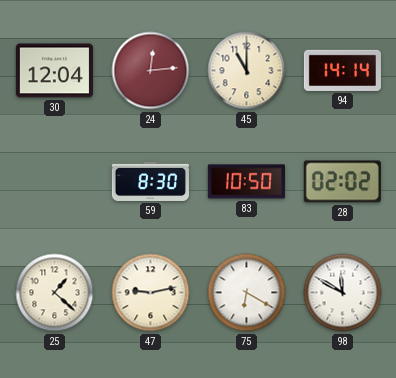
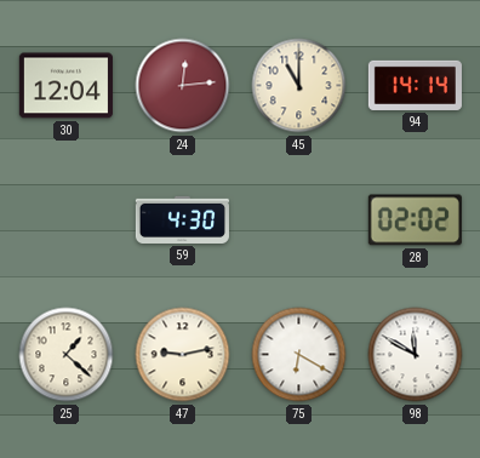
59: 8:30 -> 4:30
83: 10:50 -> none
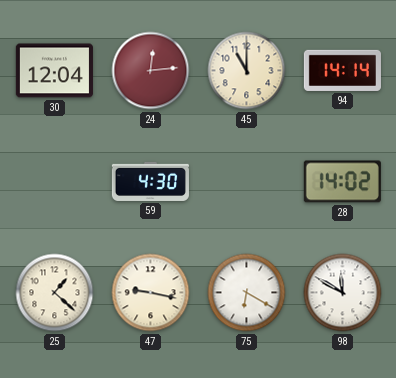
28: 02:02 -> 14:02
47: 9:13 -> 9:17
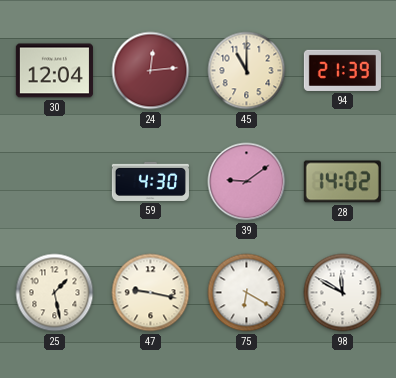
94: 14:14 -> 21:39
39: none -> 9:09
25: 1:22 -> 1:28
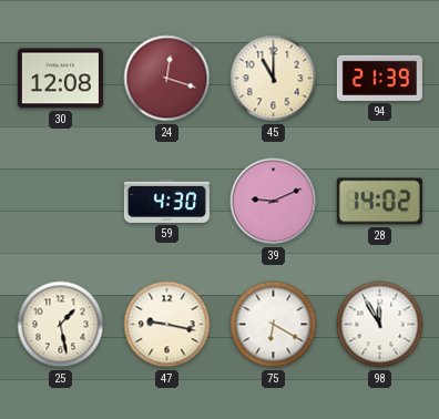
30: 12:04 -> 12:08
24: 12:14 -> 12:18
39: 9:09 -> 9:11
98: 11:50 -> 11:55
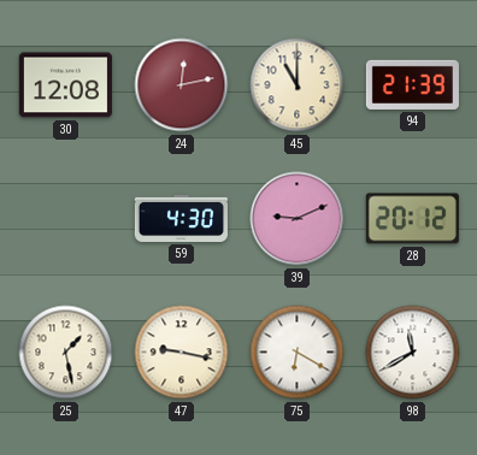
24: 12:18 -> 12:13
28: 14:02 -> 20:12
98: 11:55 -> 11:40
